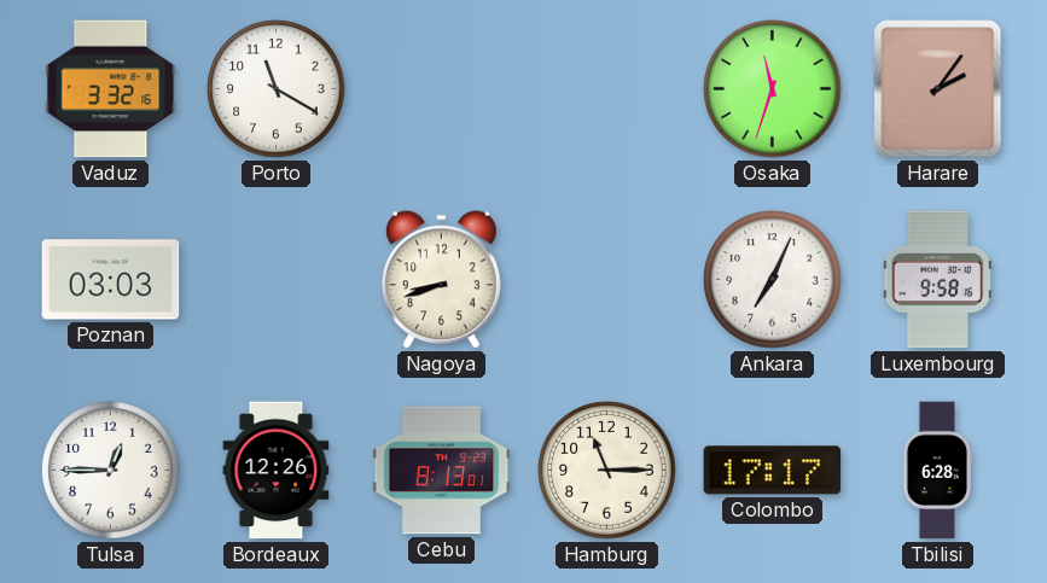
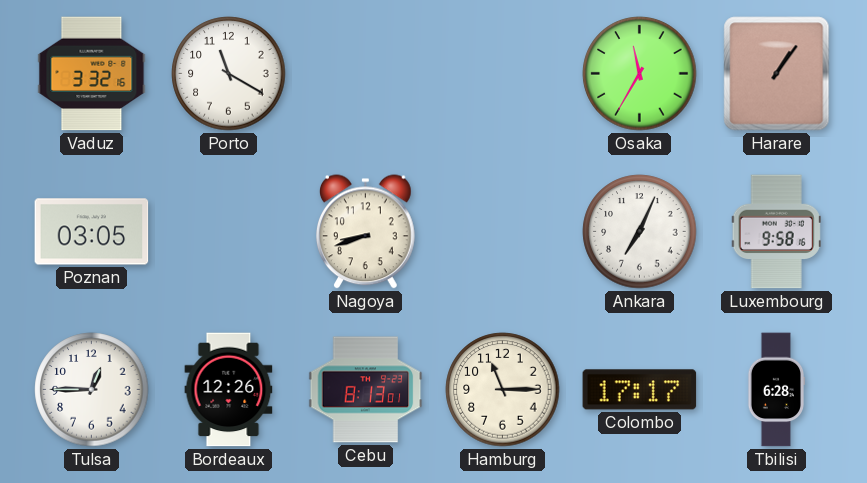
Osaka: 11:33 -> 11:35
Harare: 2:06 -> 1:06
Poznan: 03:03 -> 03:05
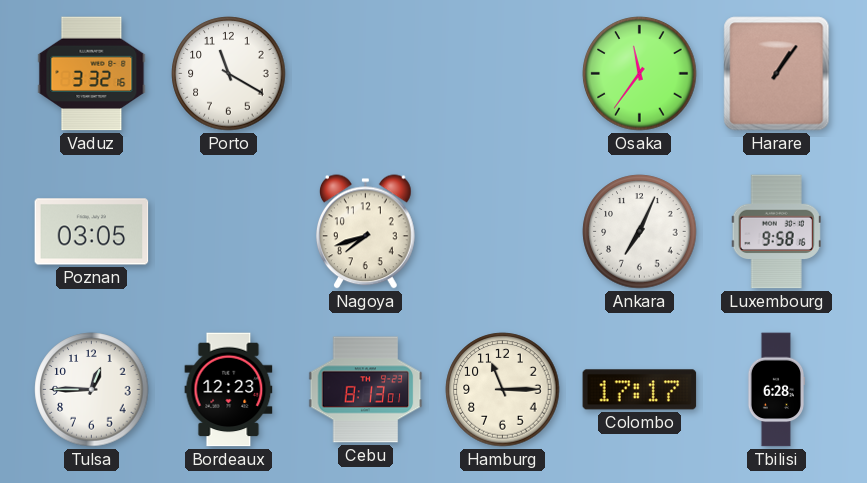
Osaka: 11:35 -> 11:36
Nagoya: 8:42 -> 7:42
Bordeaux: 12:26 -> 12:23
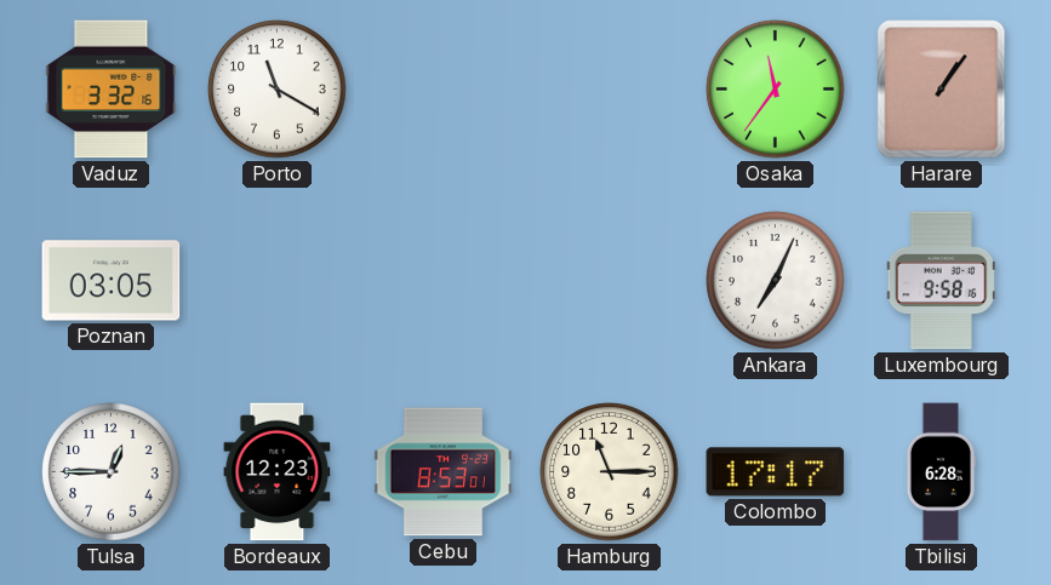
Nagoya: 7:42 -> none
Cebu: 8:13 -> 8:53
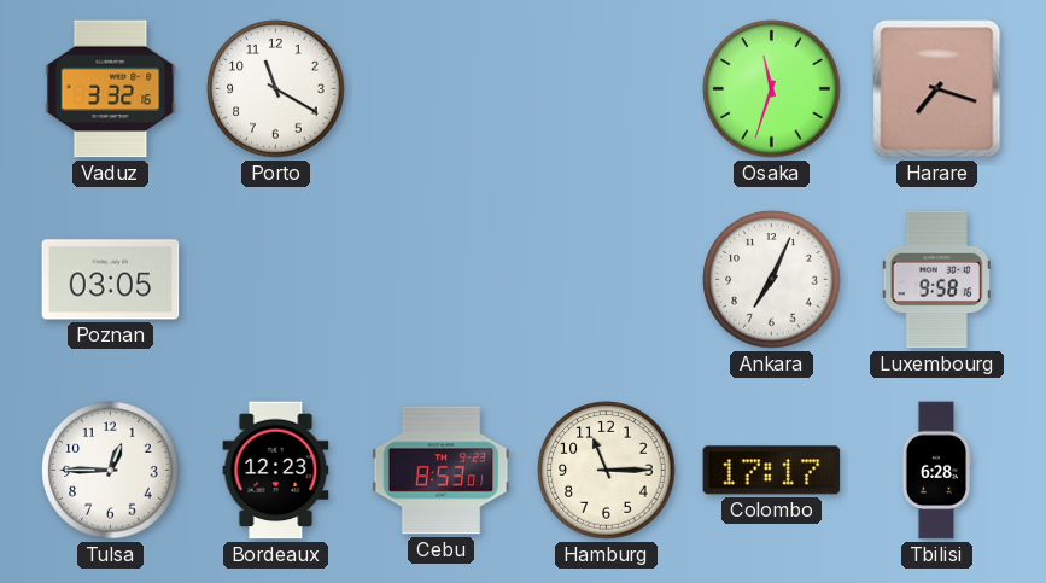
Osaka: 11:36 -> 11:33
Harare: 1:06 -> 7:18
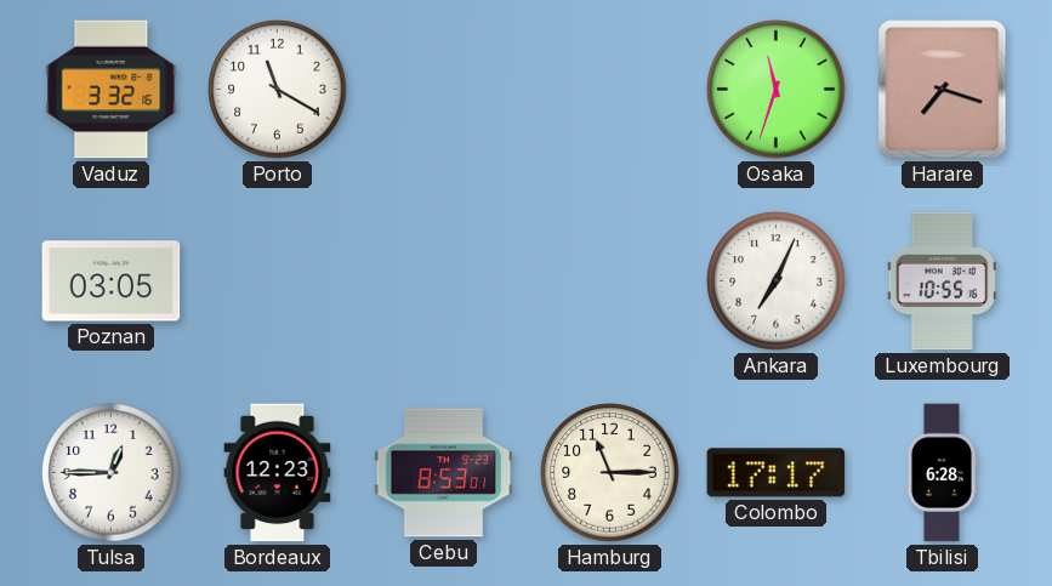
Luxembourg: 9:58 -> 10:55
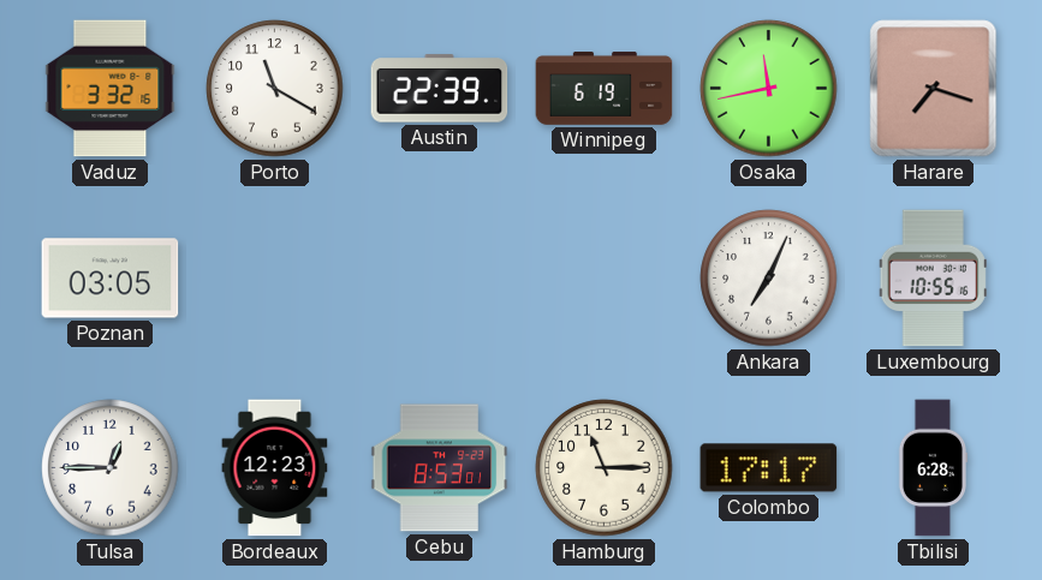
Austin: none -> 22:39
Winnipeg: none -> 6:19
Osaka: 11:33 -> 11:43
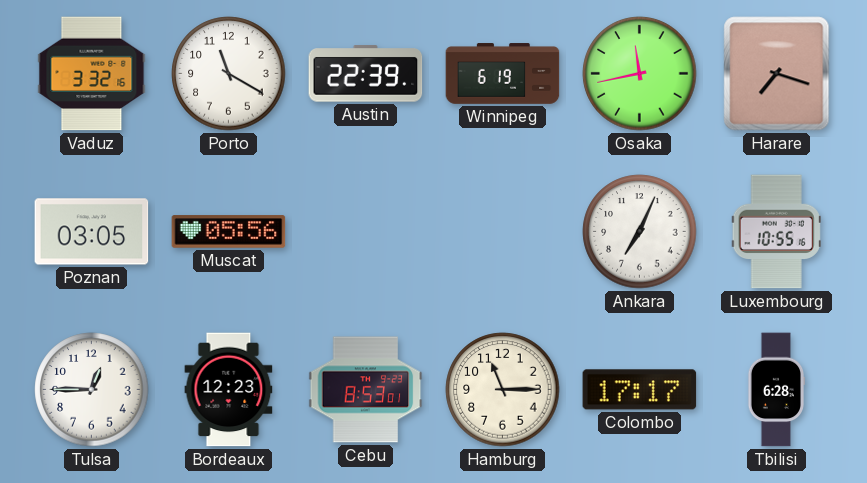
Muscat: none -> 05:56
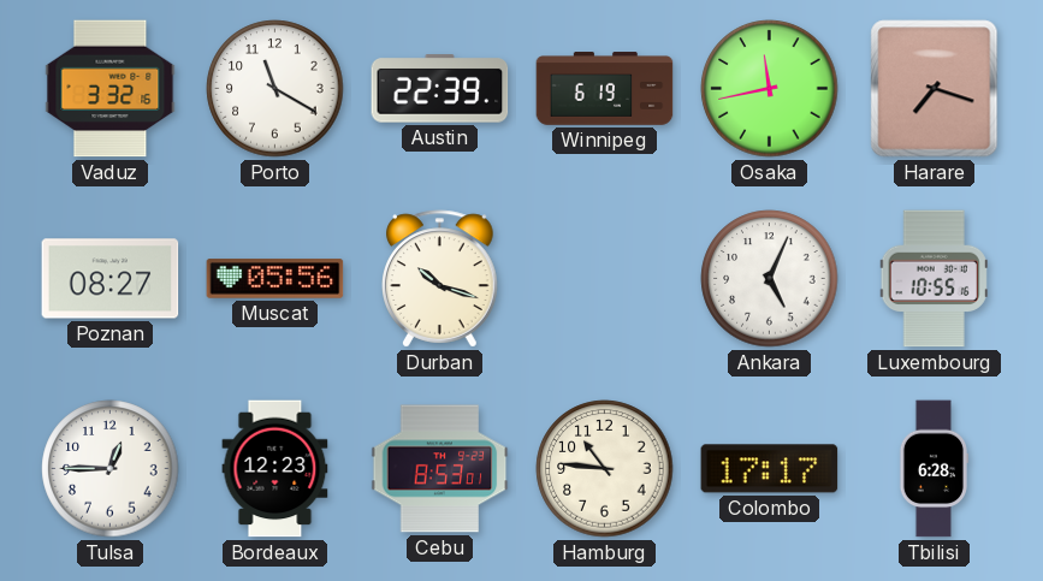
Poznan: 03:05 -> 08:27
Durban: none -> 10:18
Ankara: 7:04 -> 5:04
Hamburg: 11:15 -> 10:46
